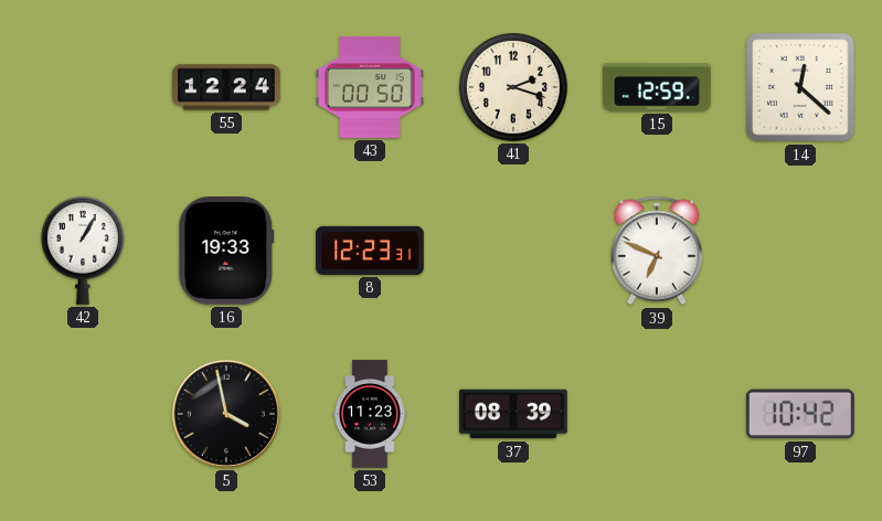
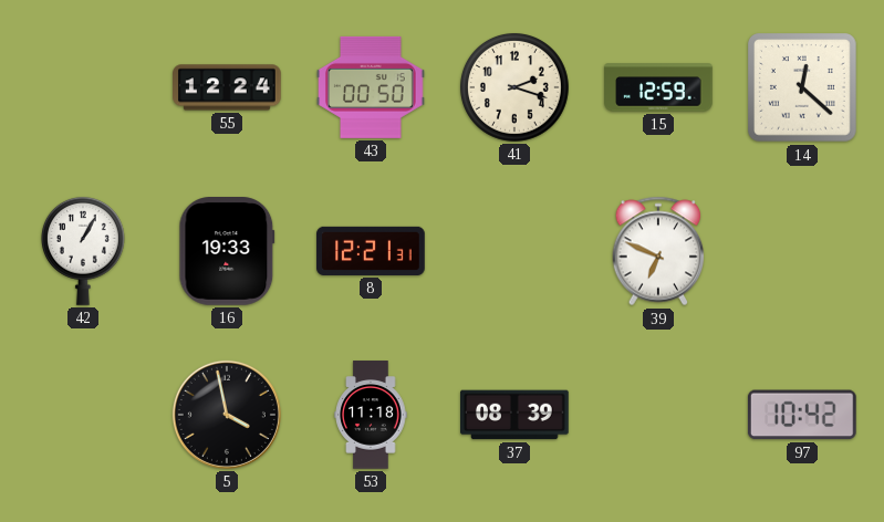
8: 12:23 -> 12:21
53: 11:23 -> 11:18
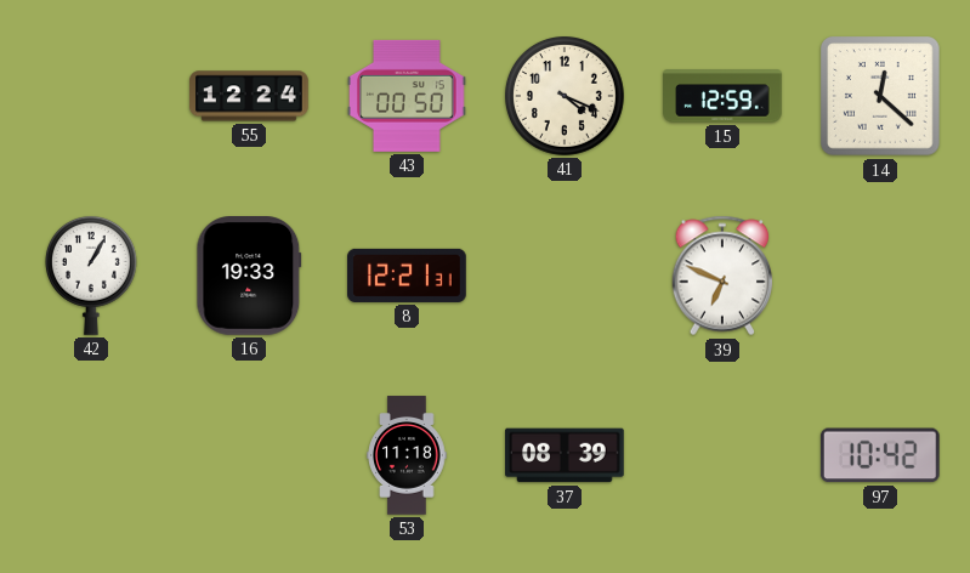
41: 2:18 -> 4:19
5: 3:58 -> none
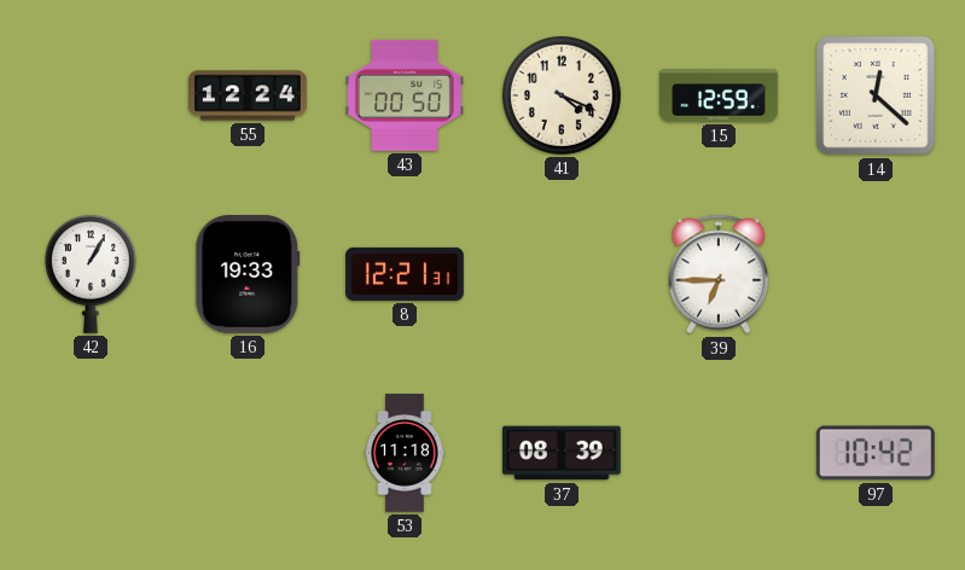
39: 6:49 -> 6:45
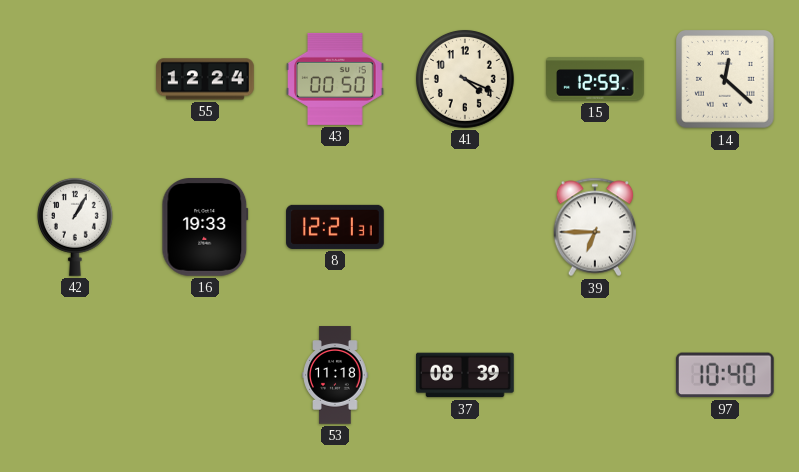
97: 10:42 -> 10:40
